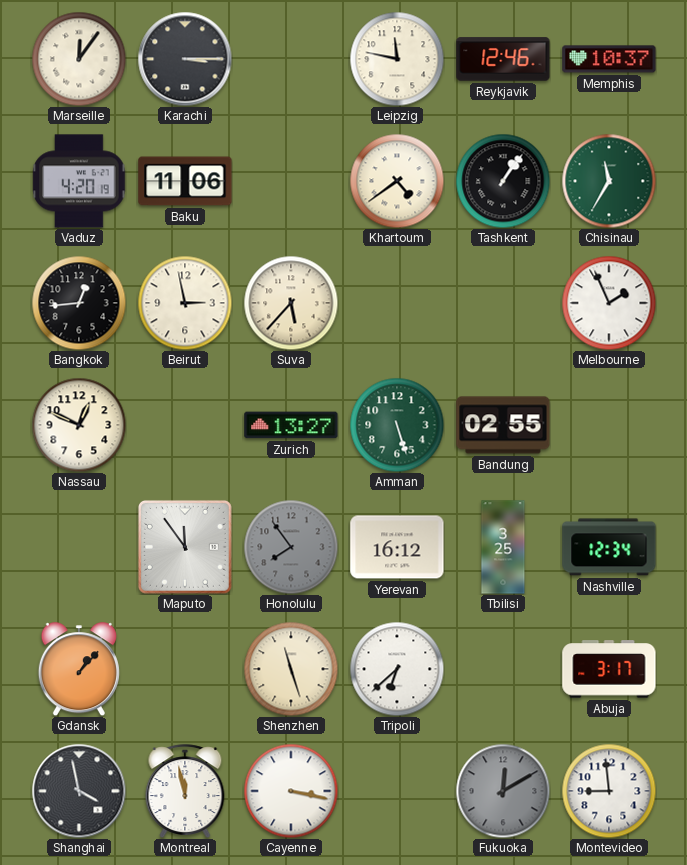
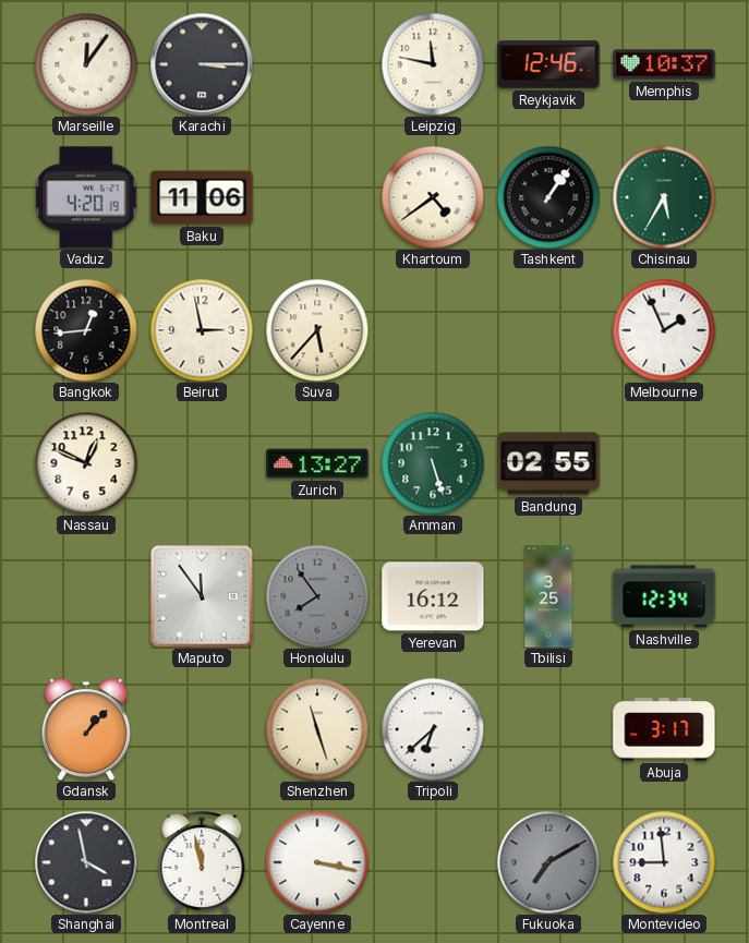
Chisinau: 11:35 -> 5:35
Fukuoka: 12:10 -> 7:10
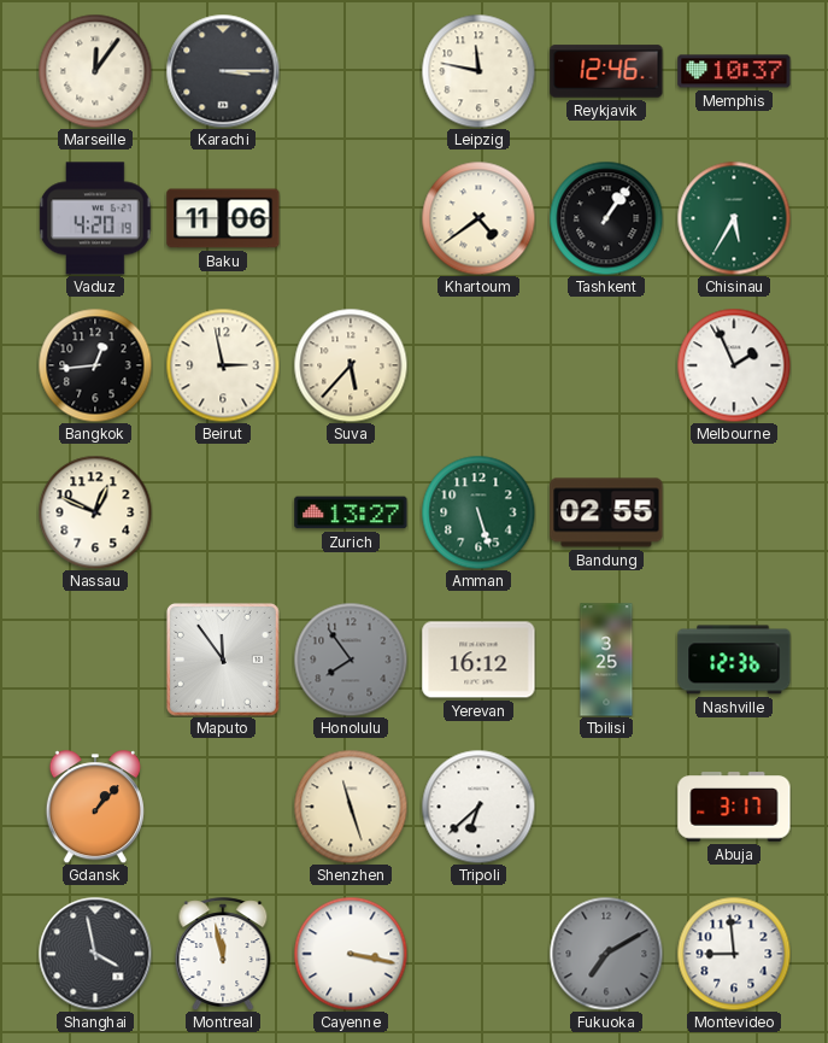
Nashville: 12:34 -> 12:36
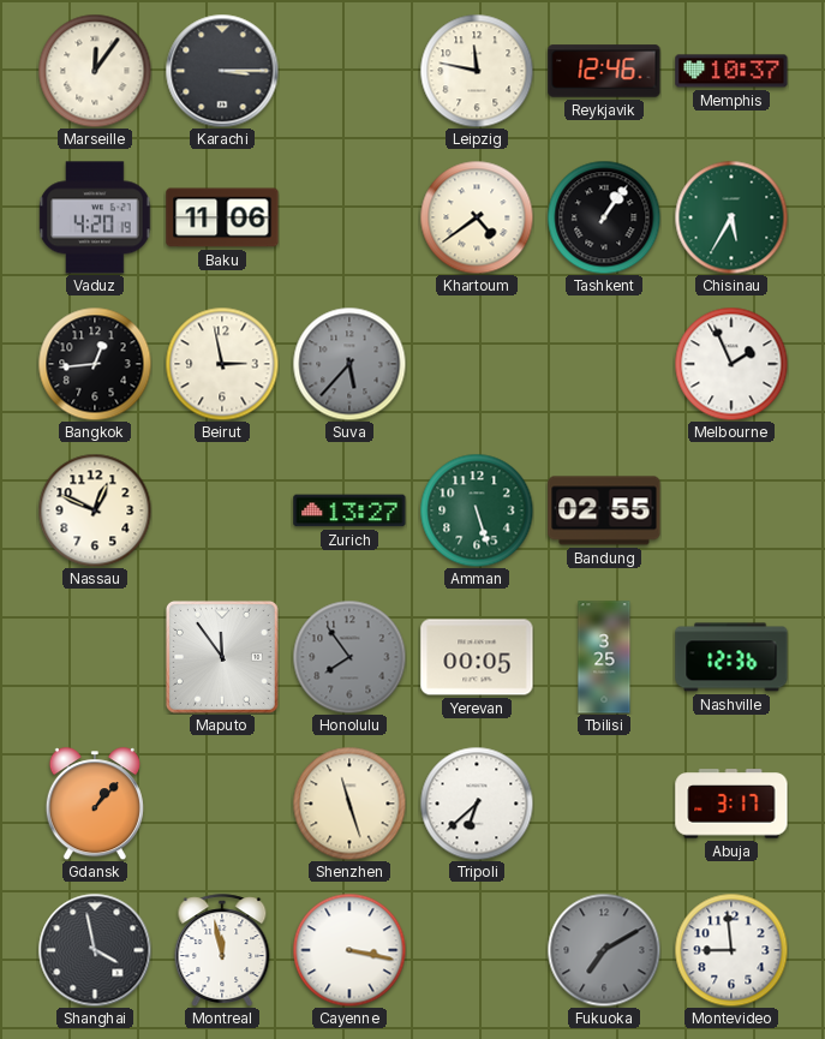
Suva dial: cream -> grey
Yerevan: 16:12 -> 00:05
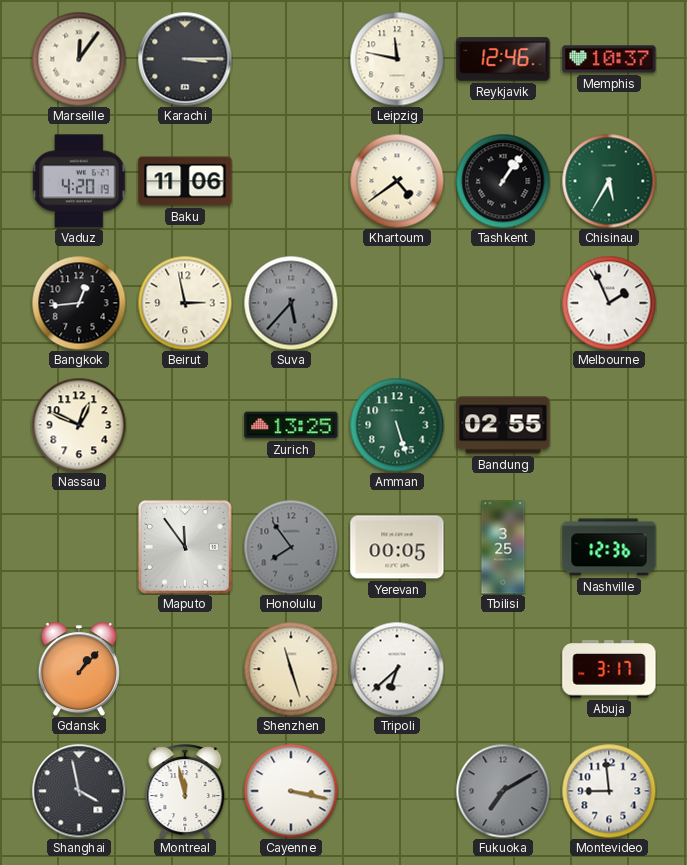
Zurich: 13:27 -> 13:25
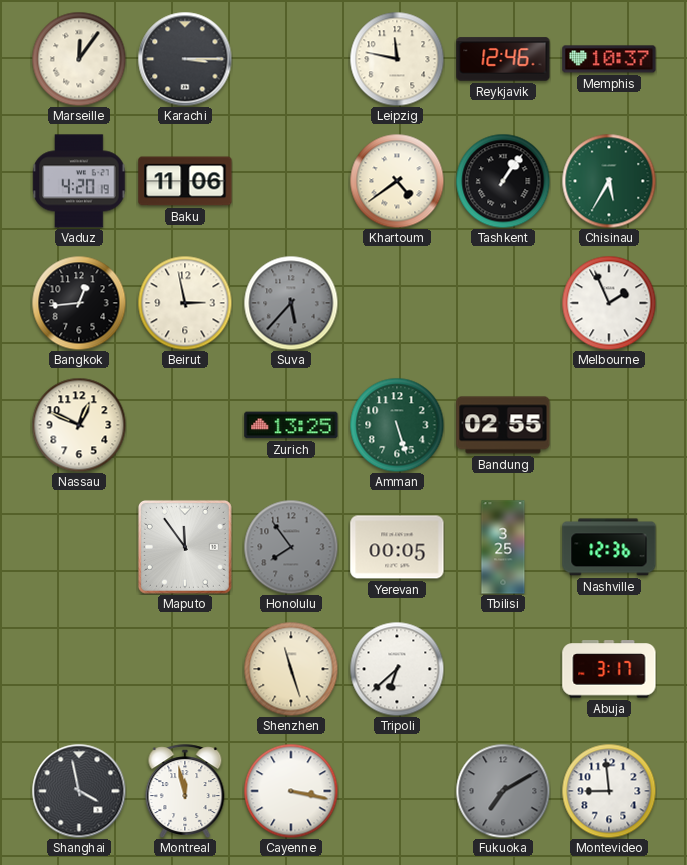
Gdansk: 1:07 -> none
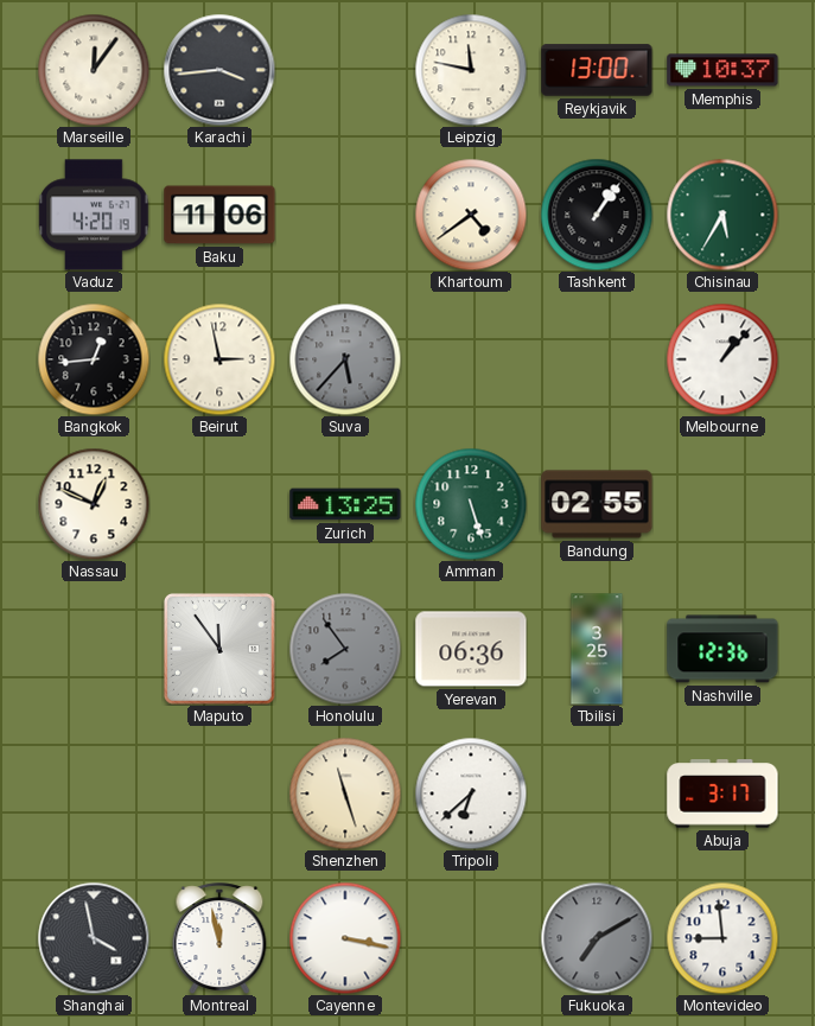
Karachi: 3:15 -> 3:44
Reykjavik: 12:46 -> 13:00
Melbourne: 1:56 -> 1:07
Yerevan: 00:05 -> 06:36
